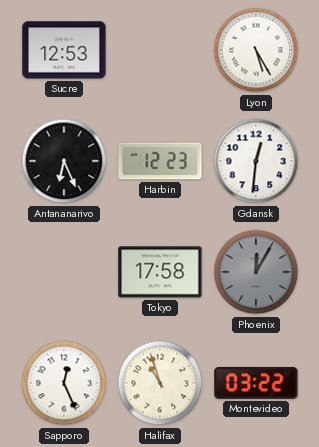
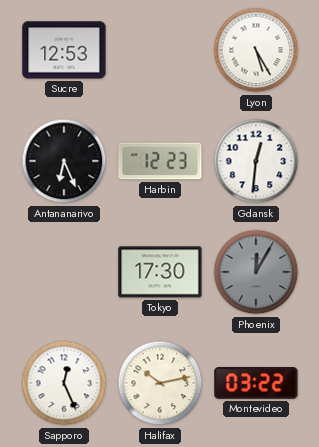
Tokyo: 17:58 -> 17:30
Halifax: 10:57 -> 10:13
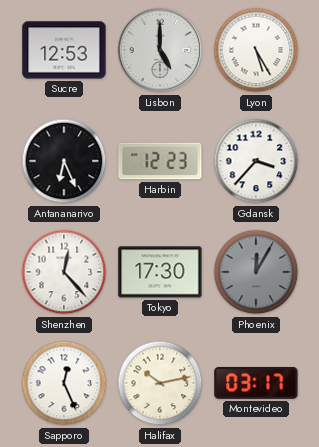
Lisbon: none -> 5:00
Gdansk: 12:31 -> 3:37
Shenzhen: none -> 12:23
Montevideo: 03:22 -> 03:17
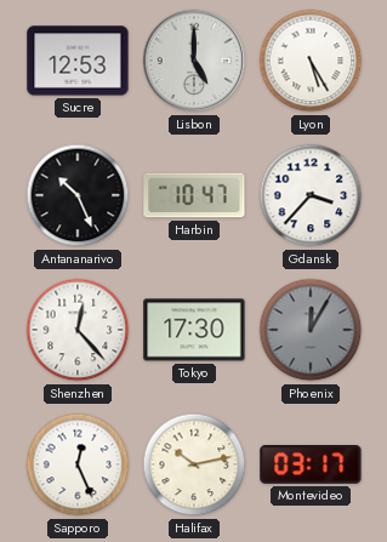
Antananarivo: 6:26 -> 10:26
Harbin: 12:23 -> 10:47
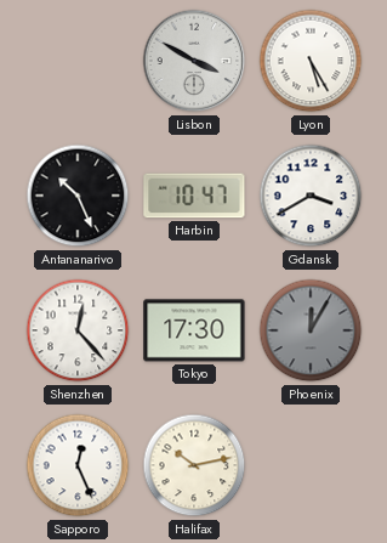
Sucre: 12:53 -> none
Lisbon: 5:00 -> 3:50
Gdansk: 3:37 -> 3:40
Montevideo: 03:17 -> none
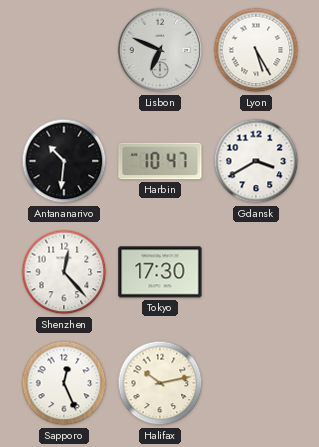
Lisbon: 3:50 -> 6:49
Antananarivo: 10:26 -> 10:31
Phoenix: 12:05 -> none
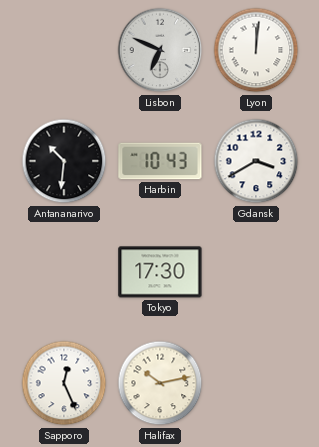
Lyon: 5:25 -> 12:01
Harbin: 10:47 -> 10:43
Shenzhen: 12:23 -> none
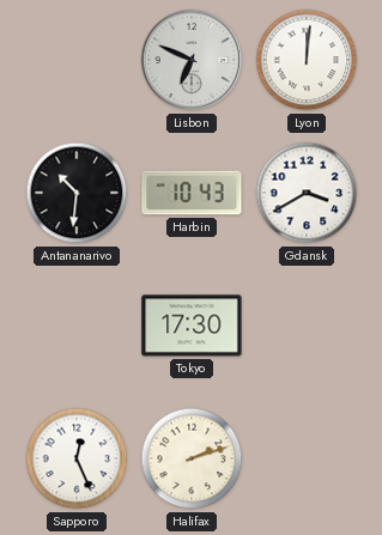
Halifax: 10:13 -> 2:12
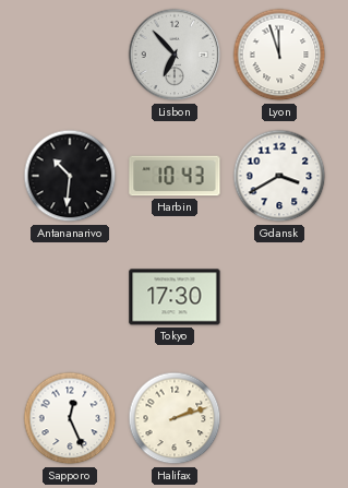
Lisbon: 6:49 -> 6:53
Lyon: 12:01 -> 11:57
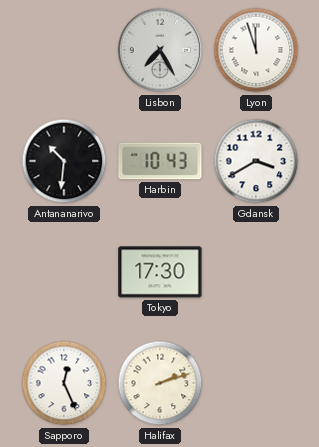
Lisbon: 6:53 -> 7:25
